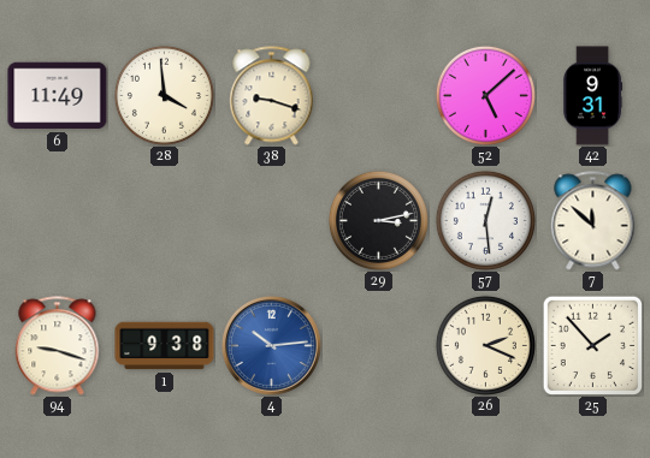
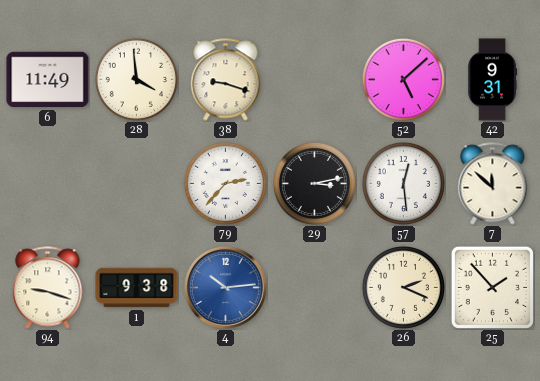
79: none -> 2:37
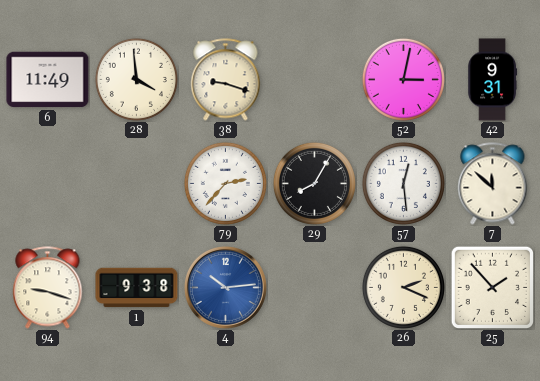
52: 5:08 -> 3:02
29: 3:13 -> 8:05
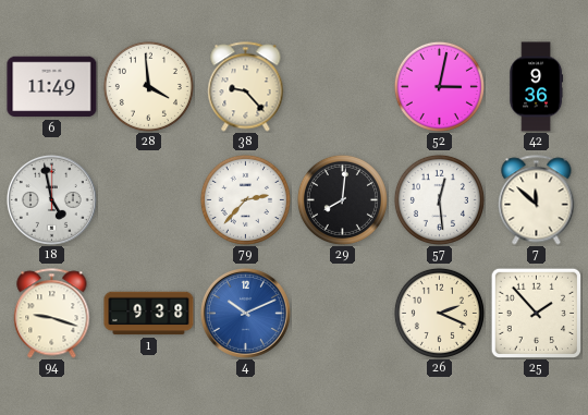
38: 9:18 -> 9:23
42: 9:31 -> 9:36
18: none -> 4:58
29: 8:05 -> 8:01
4: 10:14 -> 10:11
